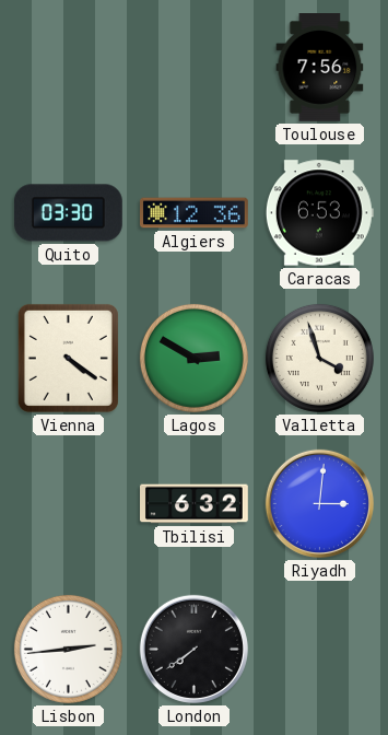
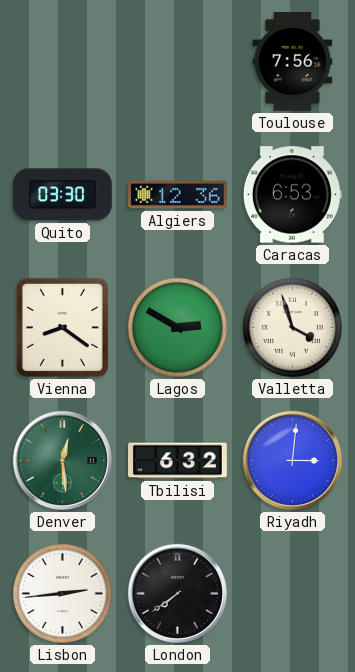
Vienna: 4:21 -> 8:21
Denver: none -> 12:29
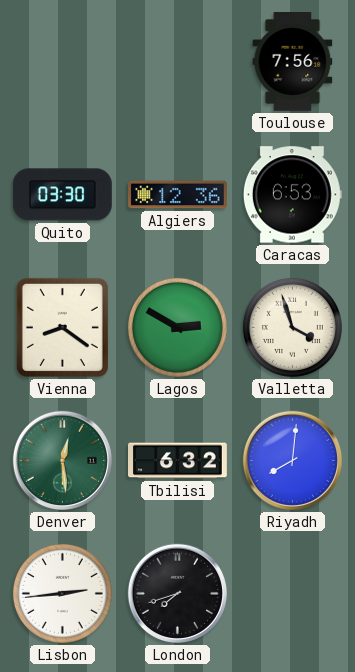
Riyadh: 3:01 -> 8:01
London: 7:39 -> 7:42
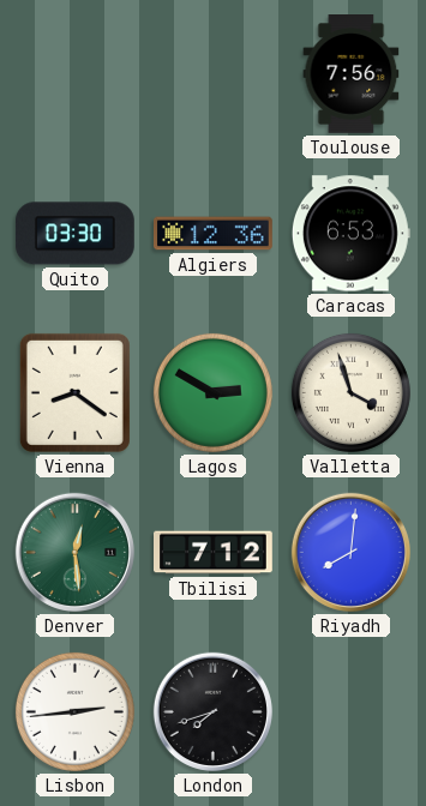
Tbilisi: 6:32 -> 7:12
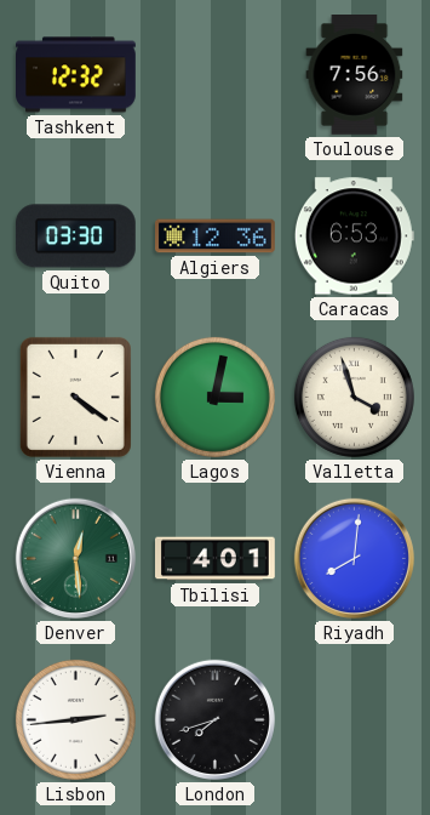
Tashkent: none -> 12:32
Vienna: 8:21 -> 4:21
Lagos: 2:50 -> 3:02
Tbilisi: 7:12 -> 4:01
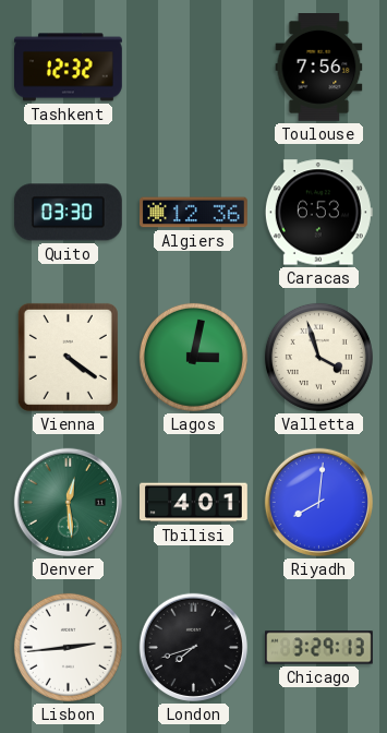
Chicago: none -> 3:29
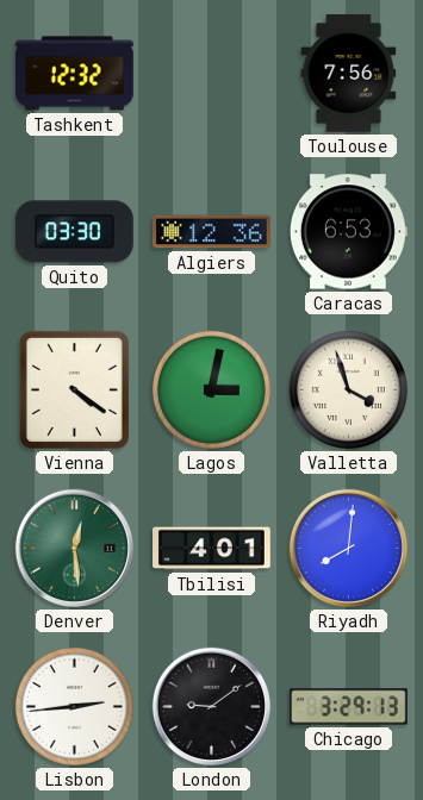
London: 7:42 -> 9:09
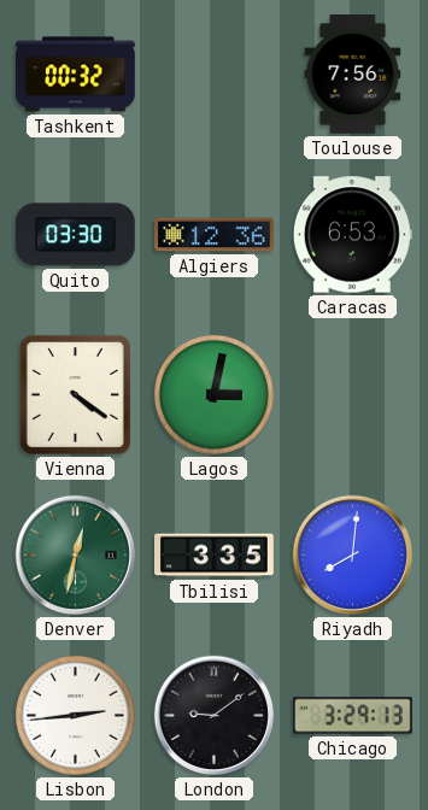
Tashkent: 12:32 -> 00:32
Valletta: 3:57 -> none
Denver: 12:29 -> 12:32
Tbilisi: 4:01 -> 3:35
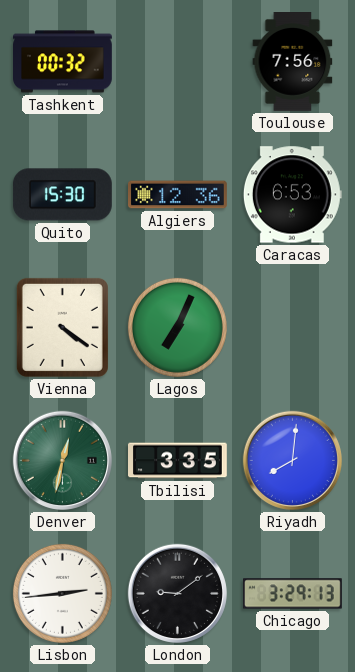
Quito: 03:30 -> 15:30
Lagos: 3:02 -> 7:04
